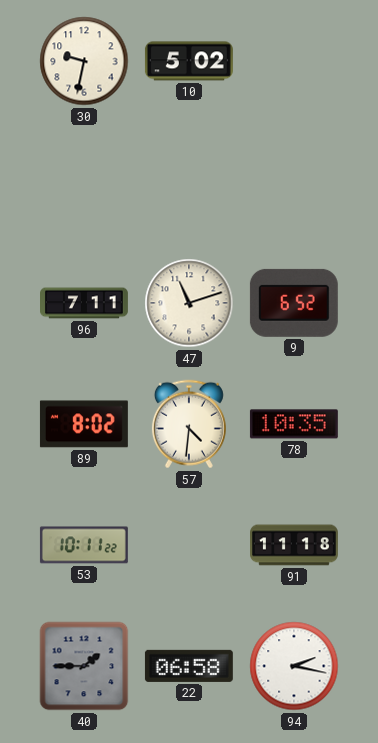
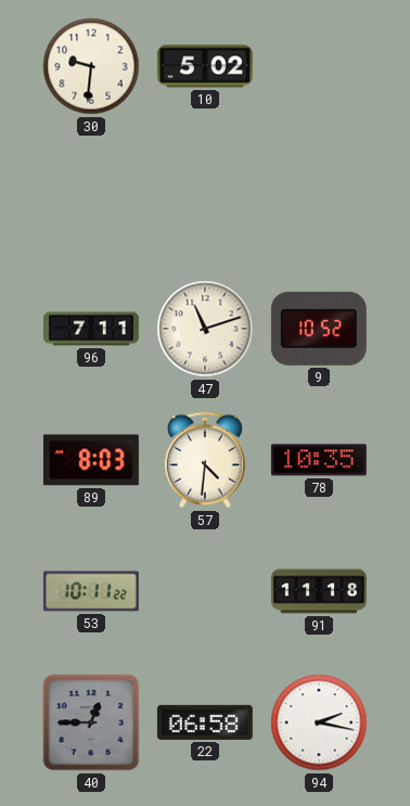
30: 9:32 -> 9:31
9: 6:52 -> 10:52
89: 8:02 -> 8:03
40: 1:45 -> 12:45
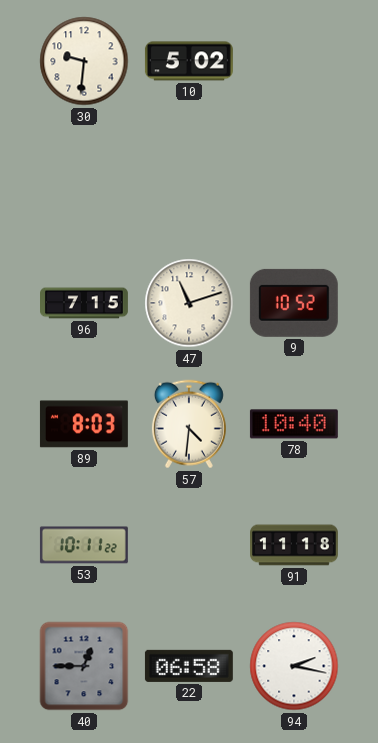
96: 7:11 -> 7:15
78: 10:35 -> 10:40
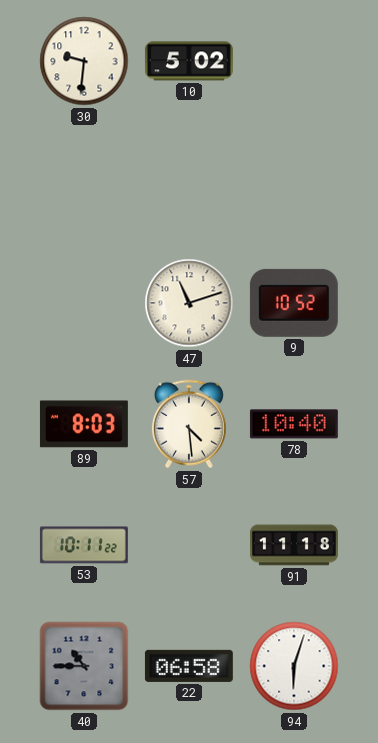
96: 7:15 -> none
57: 4:31 -> 4:29
40: 12:45 -> 10:45
94: 2:17 -> 6:03
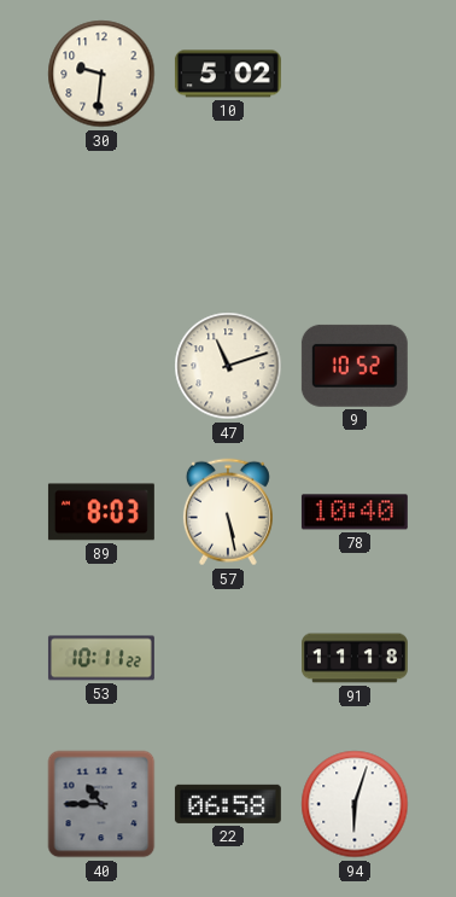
57: 4:29 -> 5:28
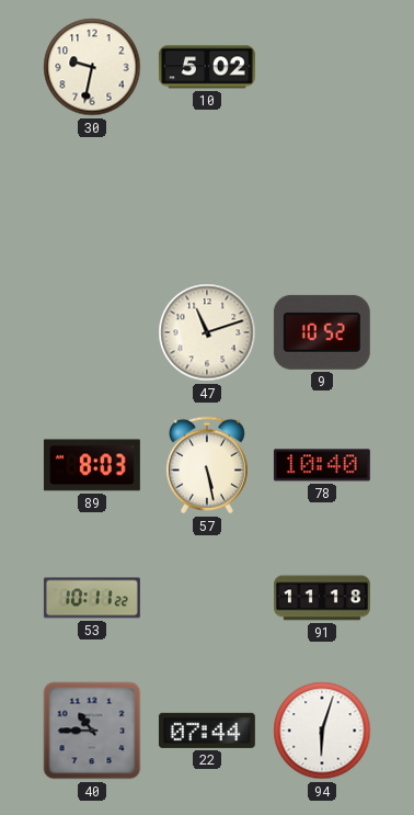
30: 9:31 -> 9:32
22: 06:58 -> 07:44
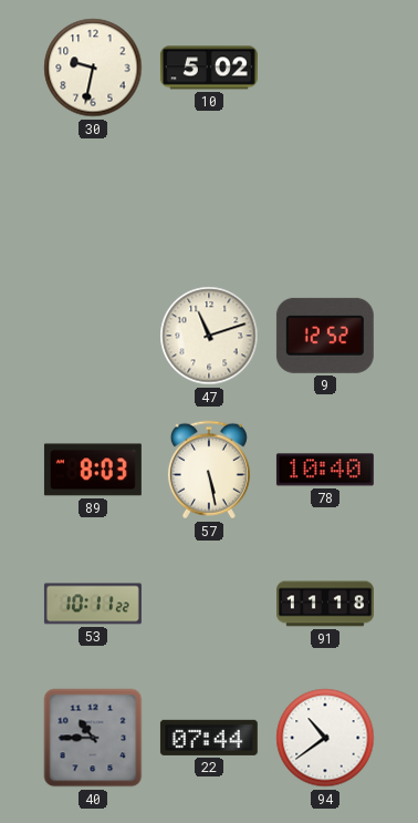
9: 10:52 -> 12:52
94: 6:03 -> 10:39
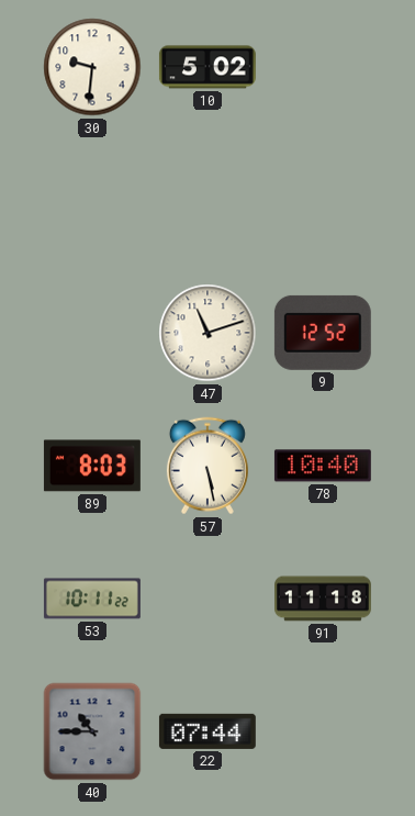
30: 9:32 -> 9:31
94: 10:39 -> none
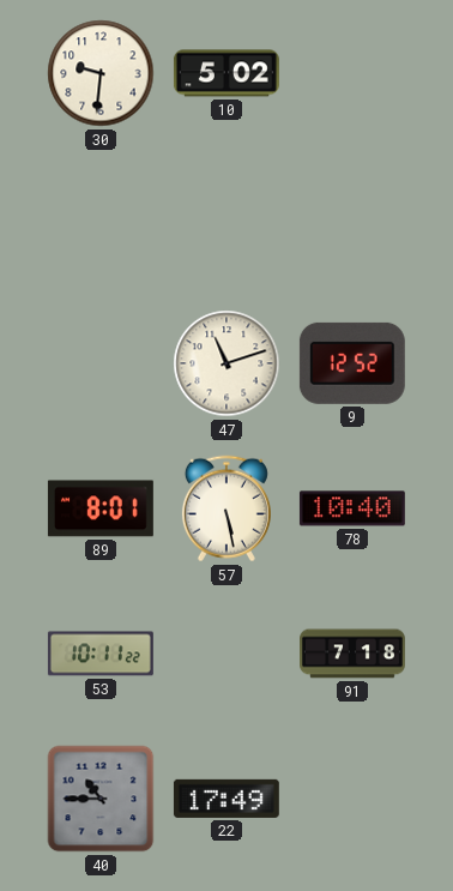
89: 8:03 -> 8:01
91: 11:18 -> 7:18
22: 07:44 -> 17:49
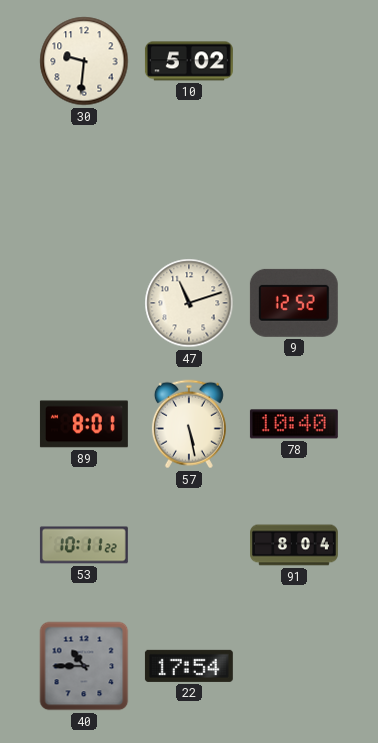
91: 7:18 -> 8:04
22: 17:49 -> 17:54
